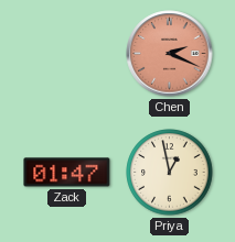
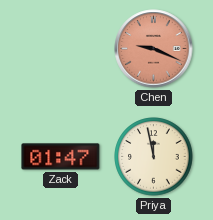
Chen: 2:19 -> 9:19
Priya: 12:58 -> 11:58
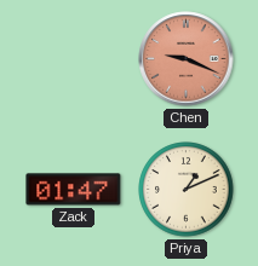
Priya: 11:58 -> 1:11
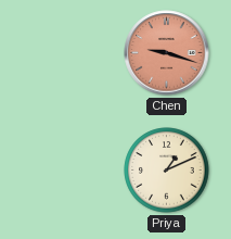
Chen: 9:19 -> 9:18
Zack: 01:47 -> none
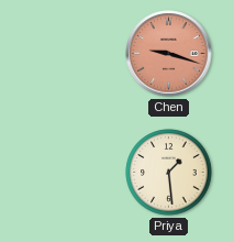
Priya: 1:11 -> 1:29
